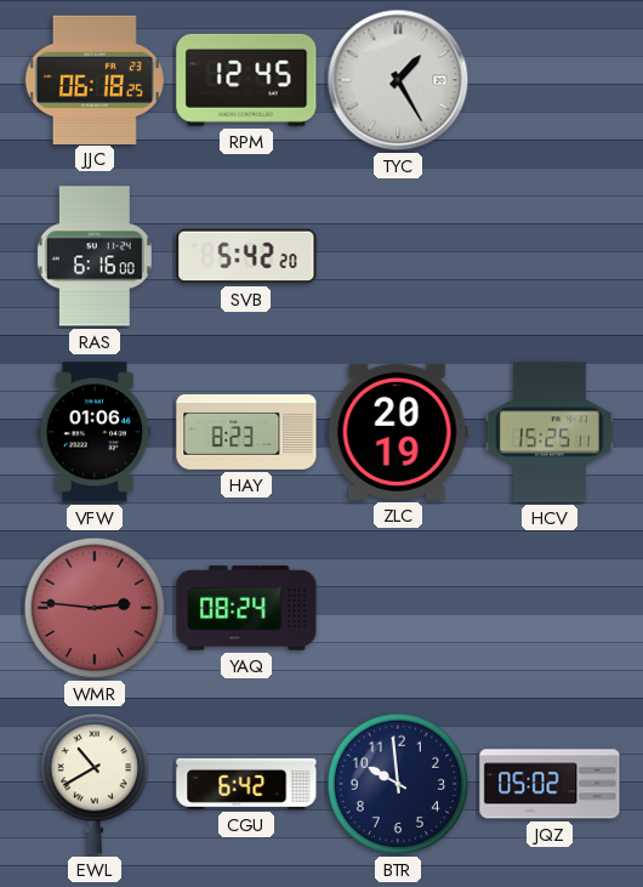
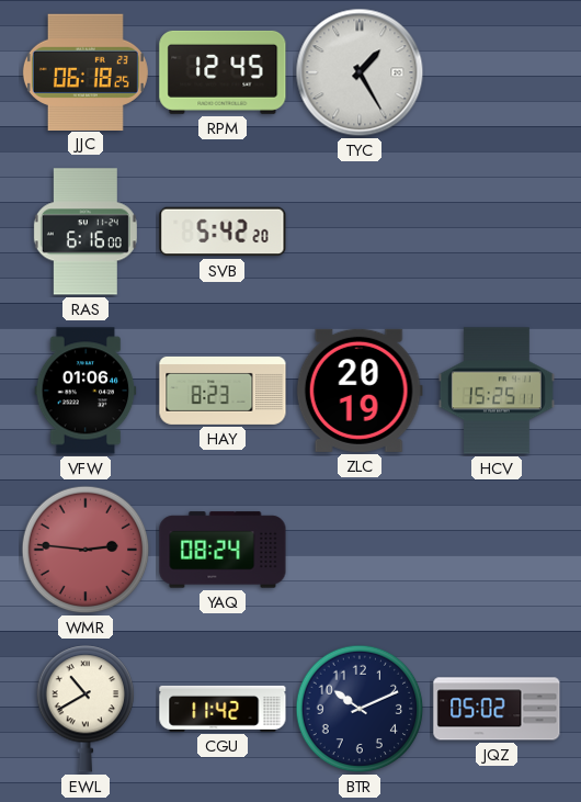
CGU: 6:42 -> 11:42
BTR: 9:59 -> 10:11
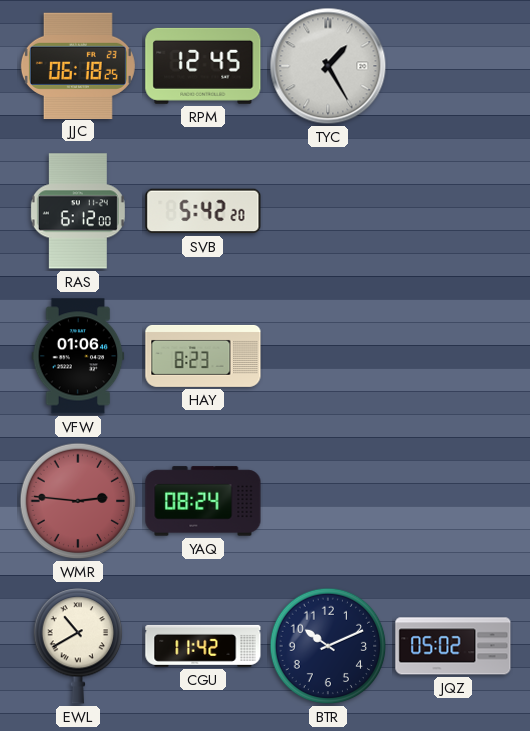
RAS: 6:16 -> 6:12
ZLC: 20:19 -> none
HCV: 15:25 -> none
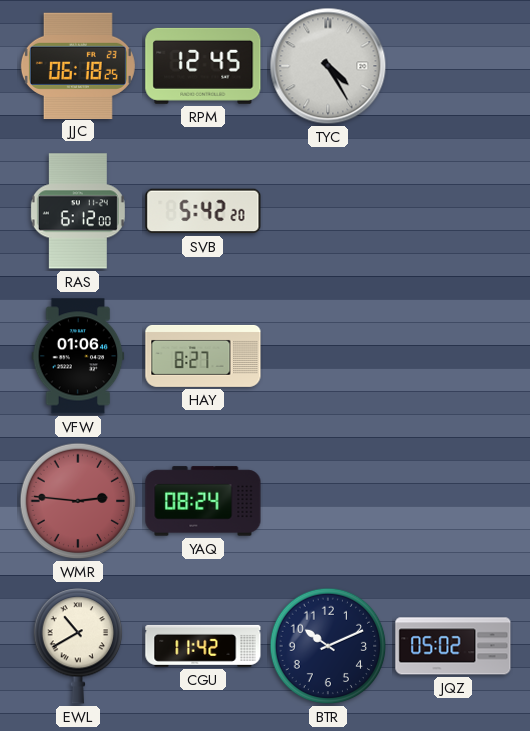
TYC: 1:25 -> 4:25
HAY: 8:23 -> 8:27
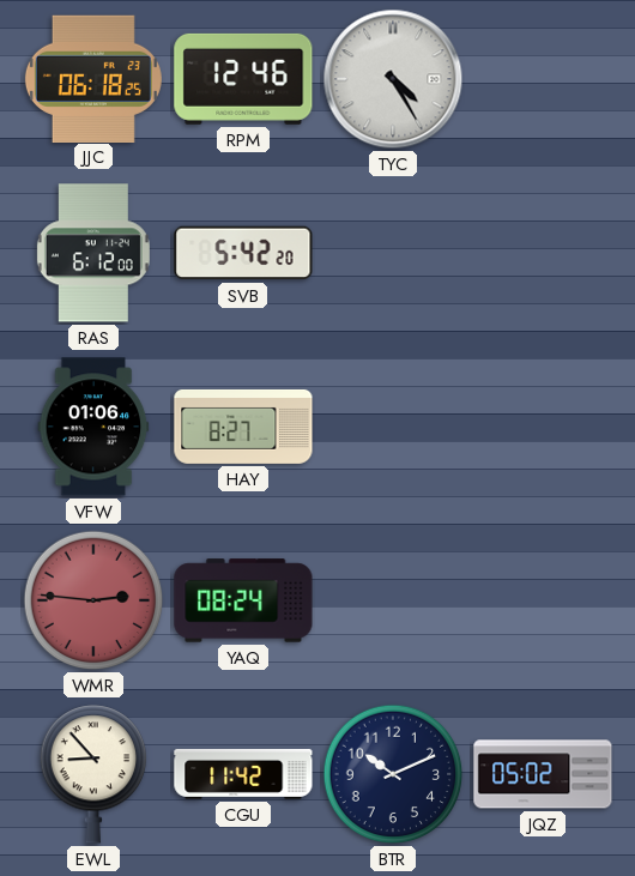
RPM: 12:45 -> 12:46
EWL: 10:40 -> 8:53
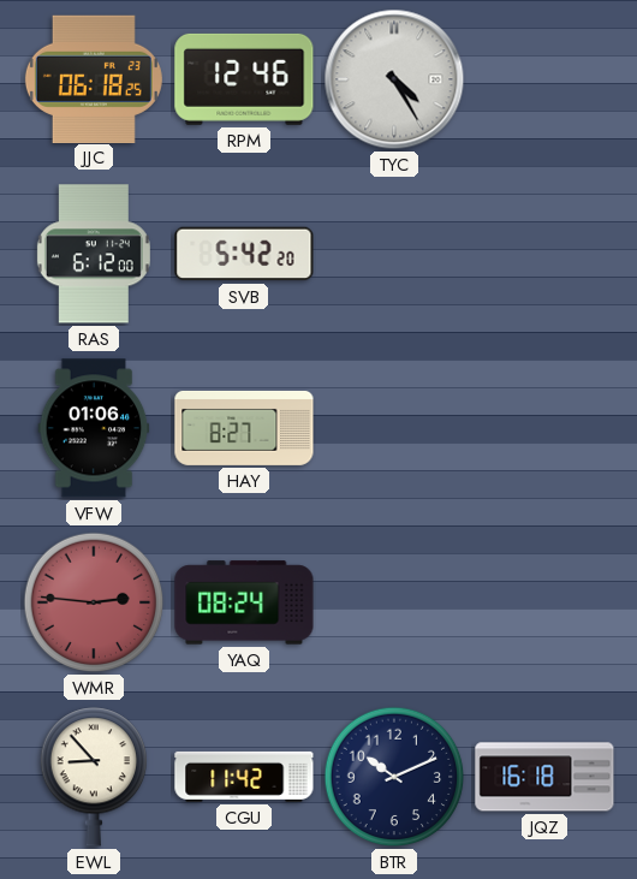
JQZ: 05:02 -> 16:18
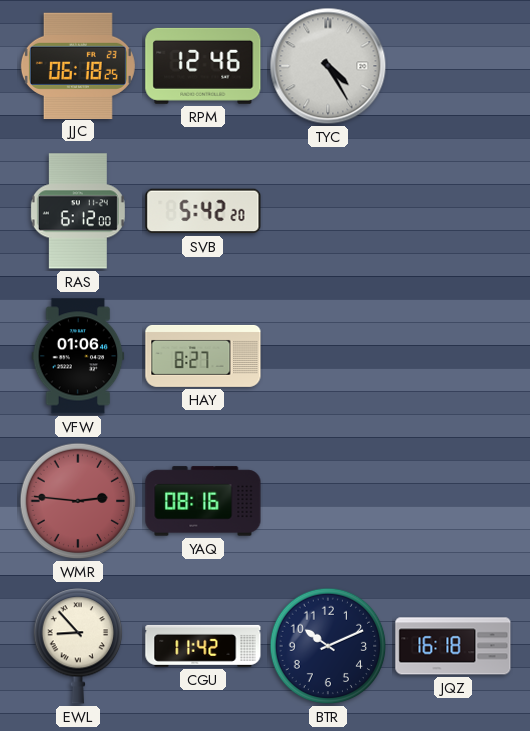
YAQ: 08:24 -> 08:16
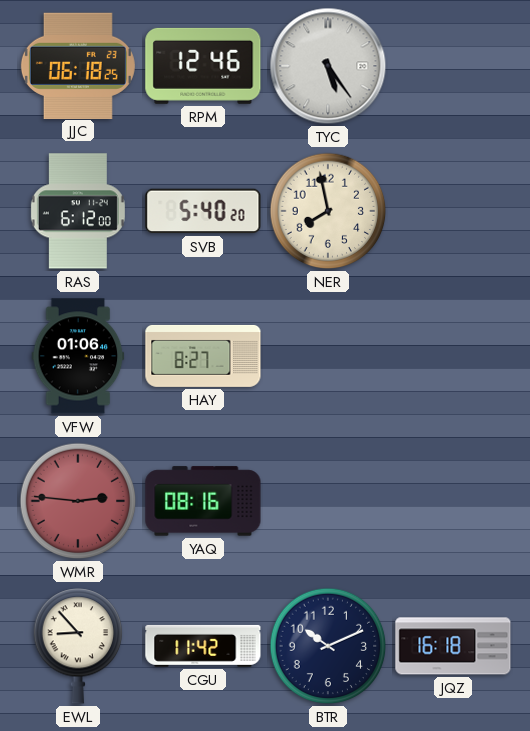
TYC: 4:25 -> 5:24
SVB: 5:42 -> 5:40
NER: none -> 7:58
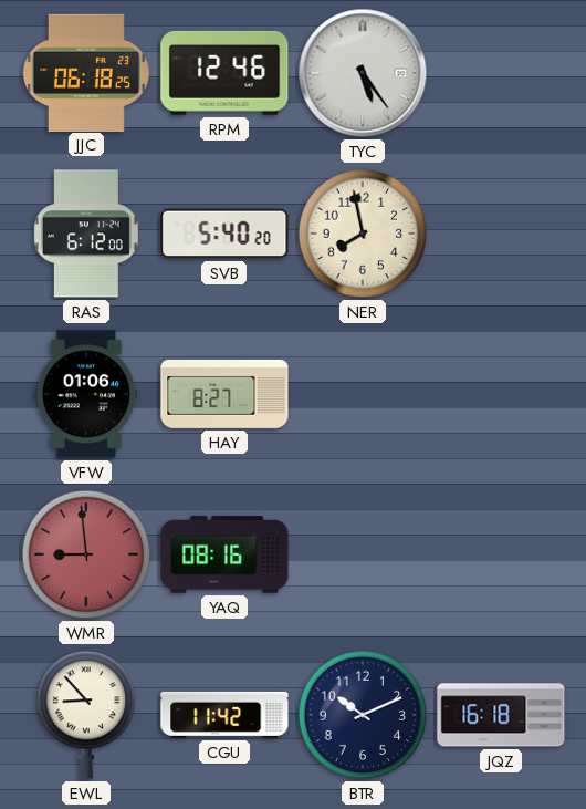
WMR: 2:46 -> 8:59
